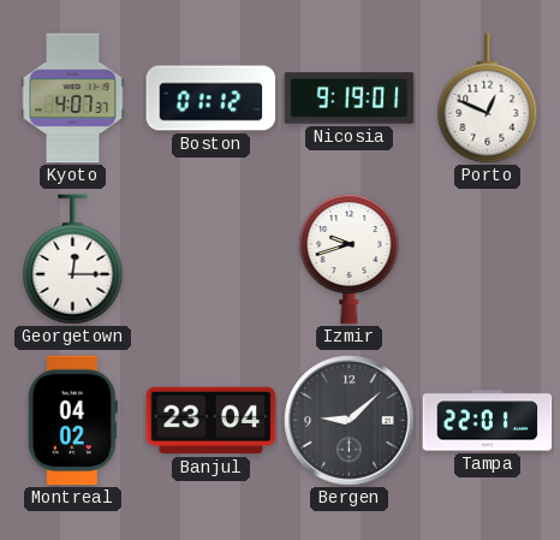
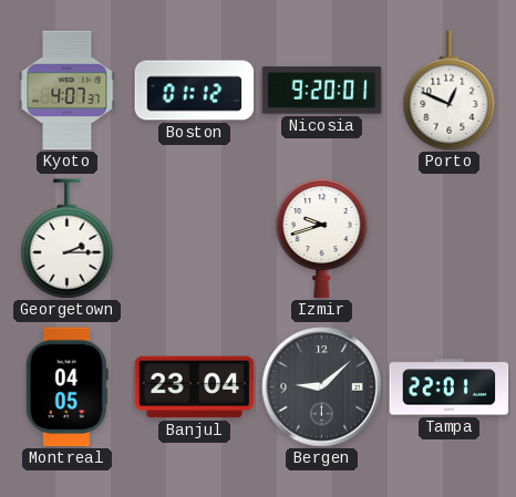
Nicosia: 9:19 -> 9:20
Georgetown: 12:15 -> 2:15
Montreal: 04:02 -> 04:05
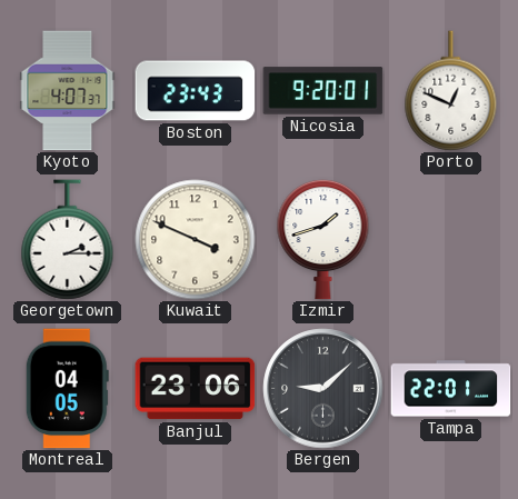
Boston: 01:12 -> 23:43
Kuwait: none -> 3:49
Izmir: 9:42 -> 1:42
Banjul: 23:04 -> 23:06
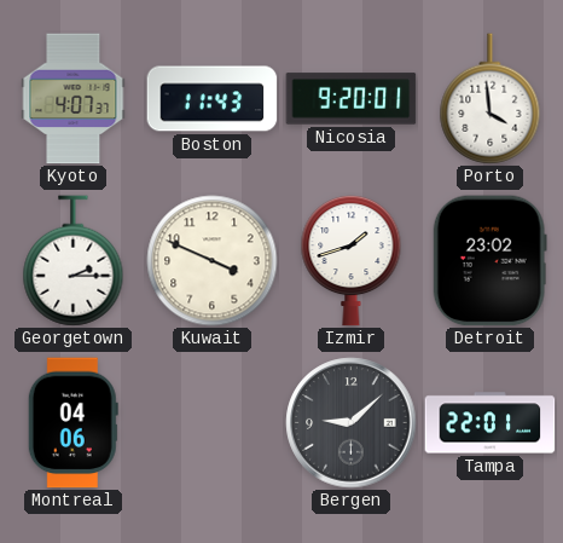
Boston: 23:43 -> 11:43
Porto: 12:49 -> 3:59
Detroit: none -> 23:02
Montreal: 04:05 -> 04:06
Banjul: 23:06 -> none
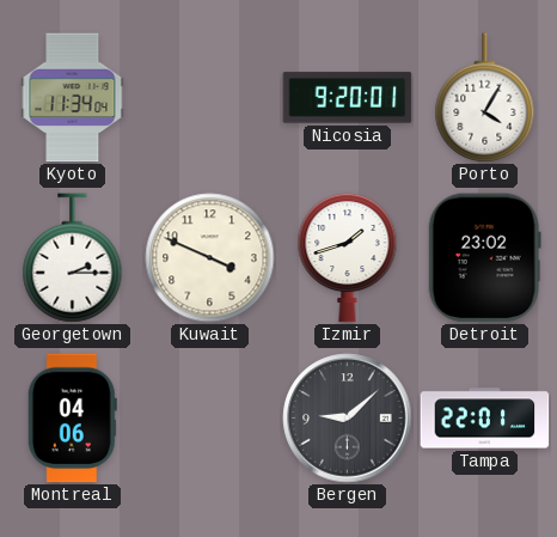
Kyoto: 4:07 -> 11:34
Boston: 11:43 -> none
Porto: 3:59 -> 4:05
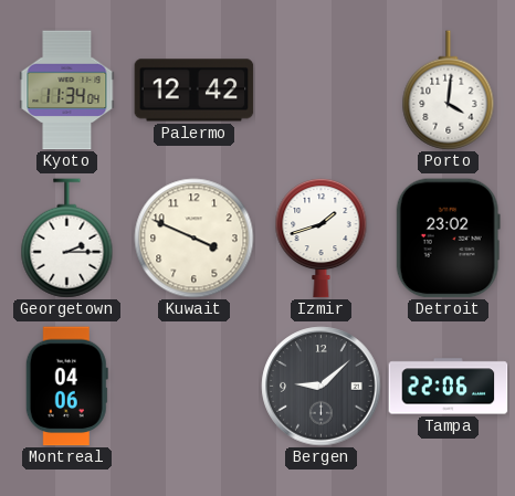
Palermo: none -> 12:42
Nicosia: 9:20 -> none
Porto: 4:05 -> 4:01
Tampa: 22:01 -> 22:06
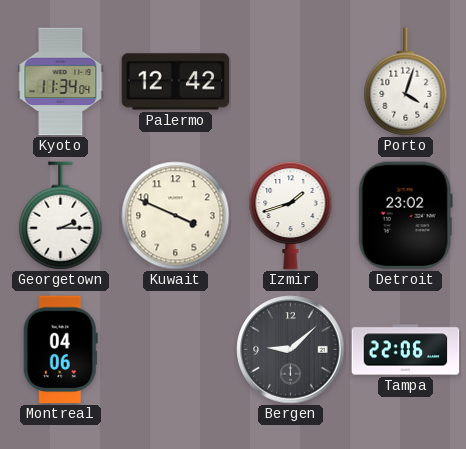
Porto: 4:01 -> 4:03
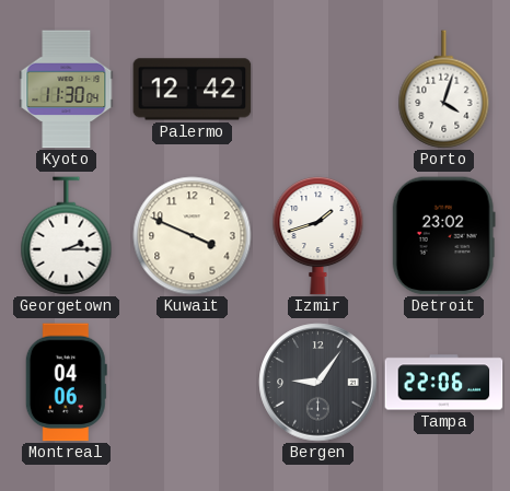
Kyoto: 11:34 -> 11:30
Bergen: 9:08 -> 9:06
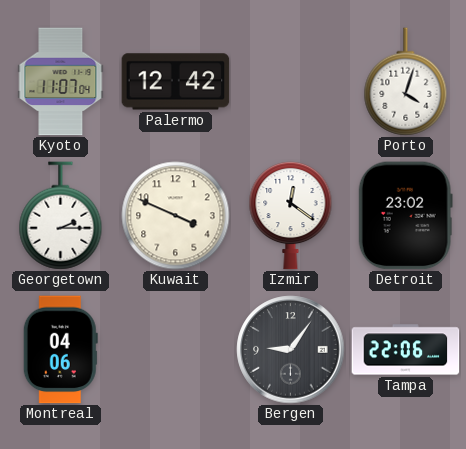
Kyoto: 11:30 -> 11:07
Izmir: 1:42 -> 12:21
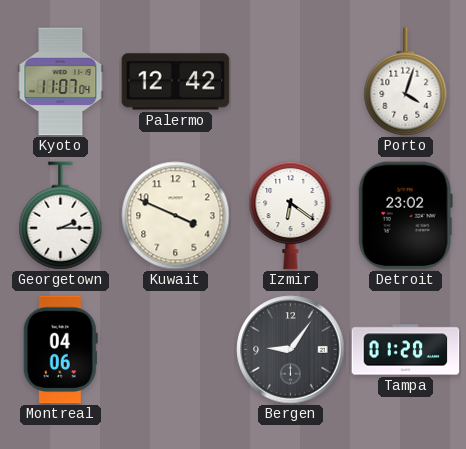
Izmir: 12:21 -> 6:21
Tampa: 22:06 -> 01:20
